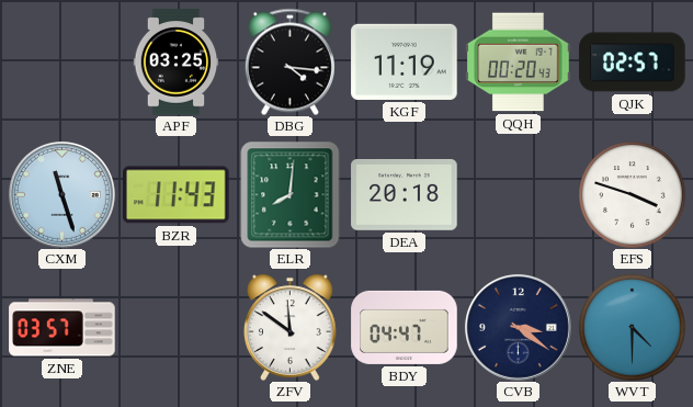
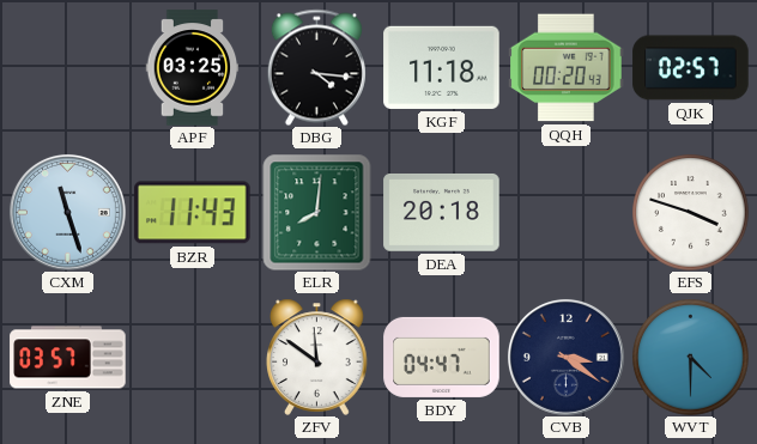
KGF: 11:19 -> 11:18
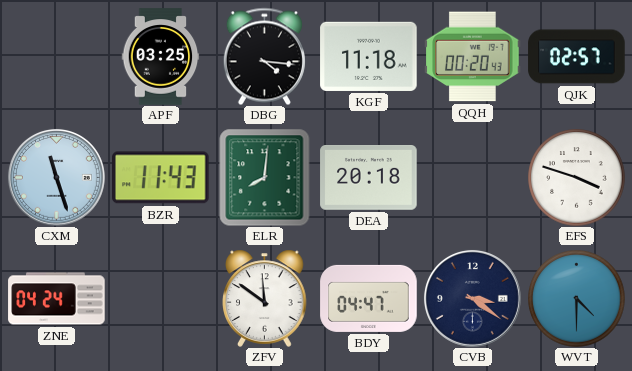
ZNE: 03:57 -> 04:24
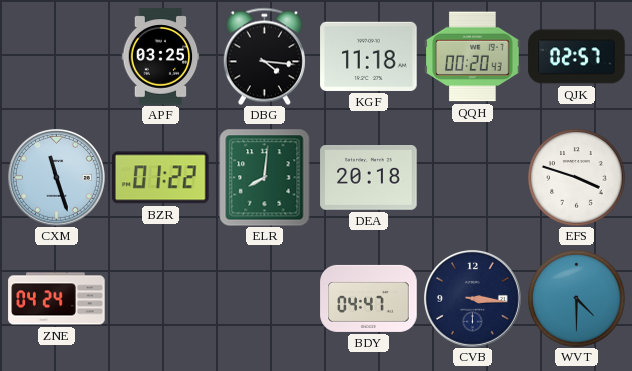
BZR: 11:43 -> 01:22
ZFV: 11:51 -> none
CVB: 3:21 -> 3:16
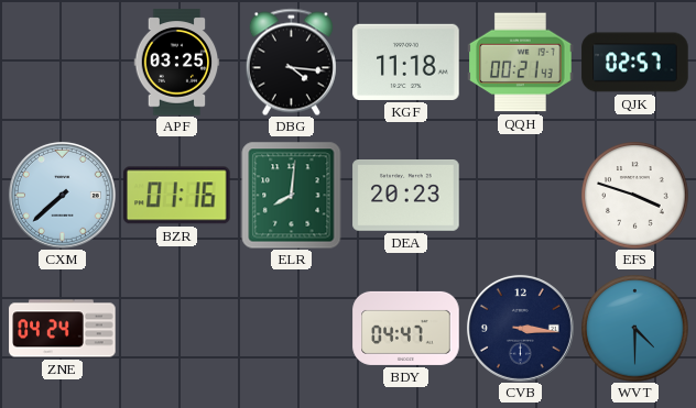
QQH: 00:20 -> 00:21
CXM: 11:27 -> 7:38
BZR: 01:22 -> 01:16
DEA: 20:18 -> 20:23
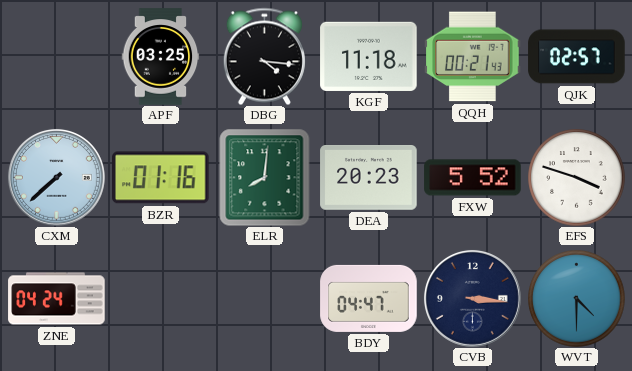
FXW: none -> 5:52
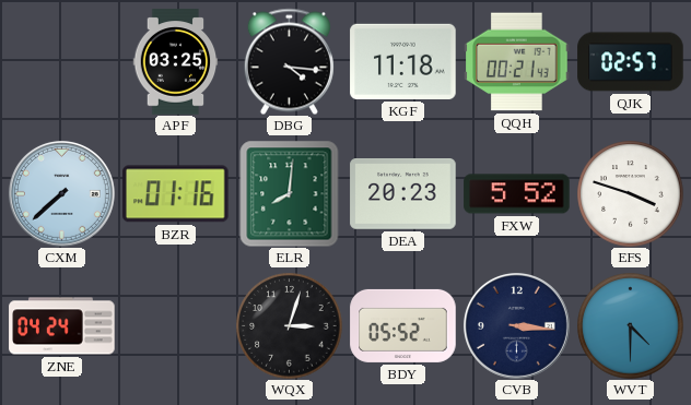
WQX: none -> 3:03
BDY: 04:47 -> 05:52
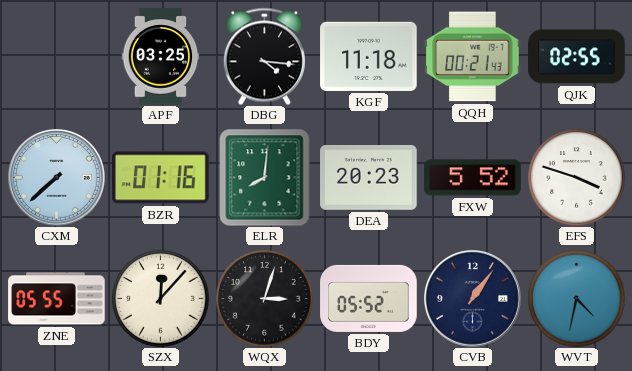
QJK: 02:57 -> 02:55
ZNE: 04:24 -> 05:55
SZX: none -> 12:07
CVB: 3:16 -> 1:06
WVT: 4:30 -> 4:32
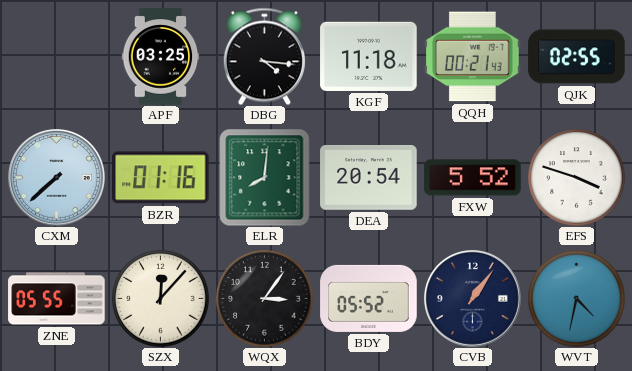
DEA: 20:23 -> 20:54
WQX: 3:03 -> 3:06
